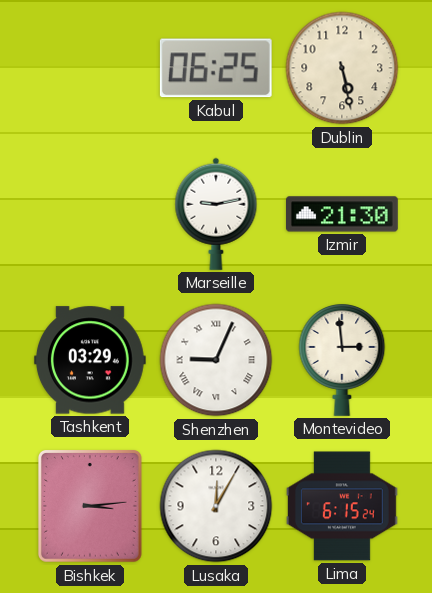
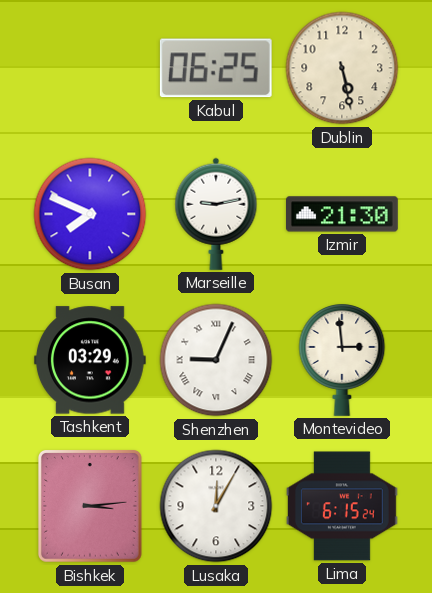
Busan: none -> 7:49
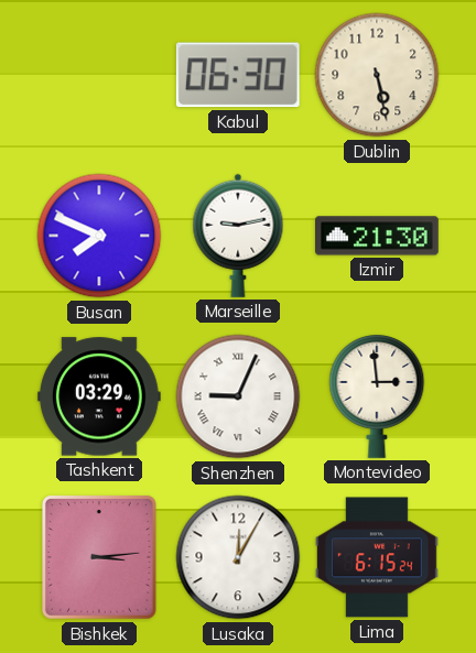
Kabul: 06:25 -> 06:30
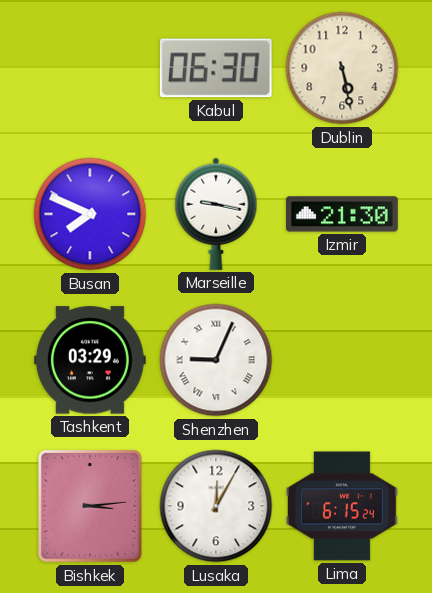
Marseille: 9:13 -> 9:17
Montevideo: 2:59 -> none
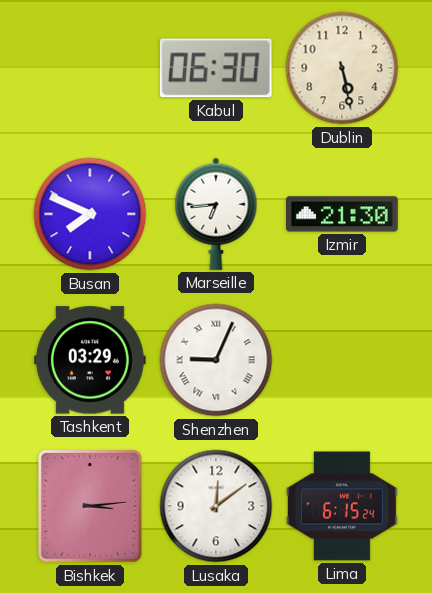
Marseille: 9:17 -> 6:44
Lusaka: 12:05 -> 12:09
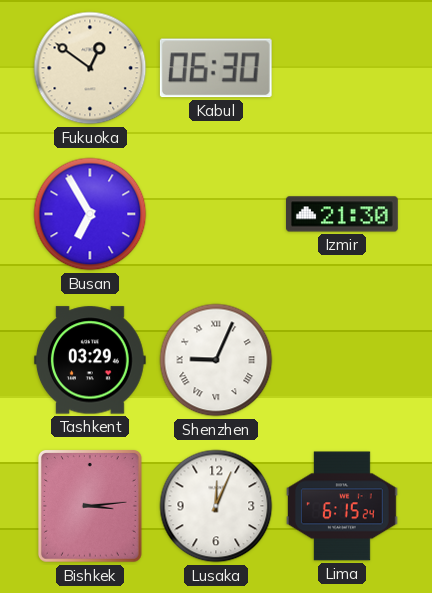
Fukuoka: none -> 12:51
Dublin: 5:28 -> none
Busan: 7:49 -> 6:55
Marseille: 6:44 -> none
Lusaka: 12:09 -> 12:04
